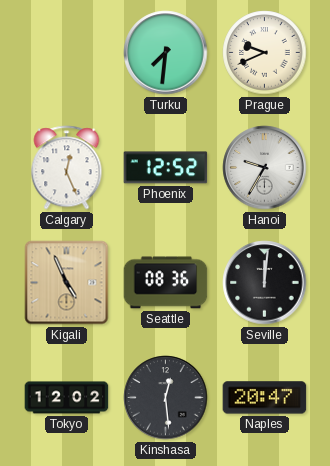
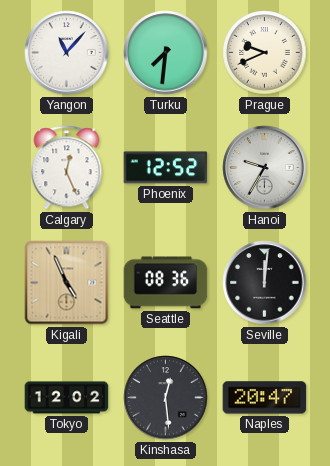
Yangon: none -> 11:07
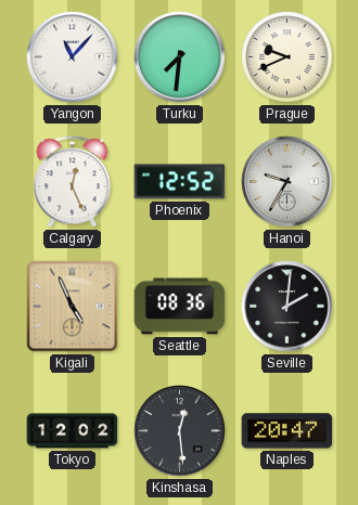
Seville: 12:01 -> 2:01
